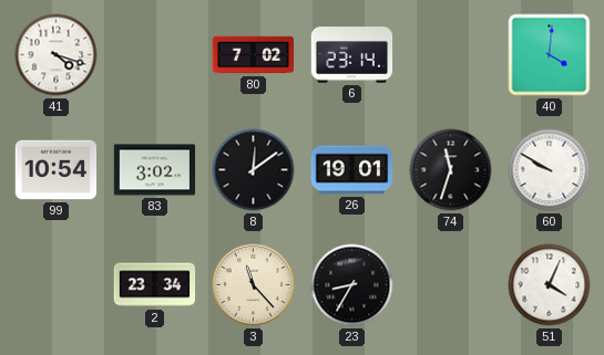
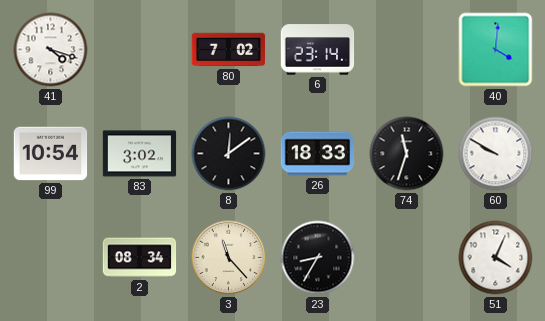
26: 19:01 -> 18:33
2: 23:34 -> 08:34
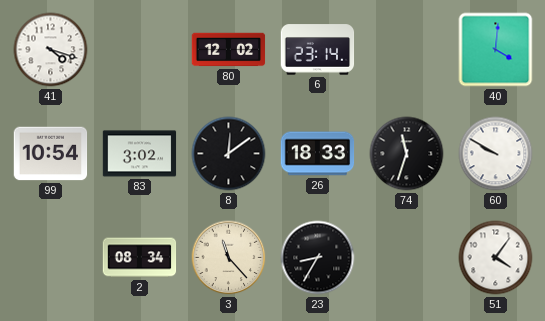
80: 7:02 -> 12:02
51: 4:04 -> 4:06
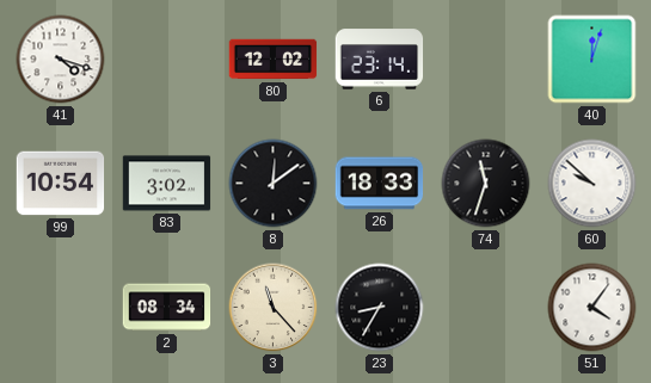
40: 4:01 -> 12:03
60: 9:50 -> 9:52
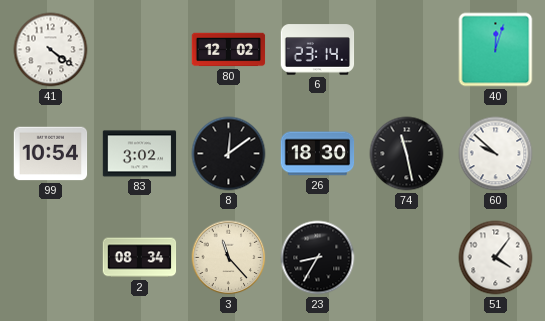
41: 4:18 -> 4:21
26: 18:33 -> 18:30
74: 11:33 -> 11:28
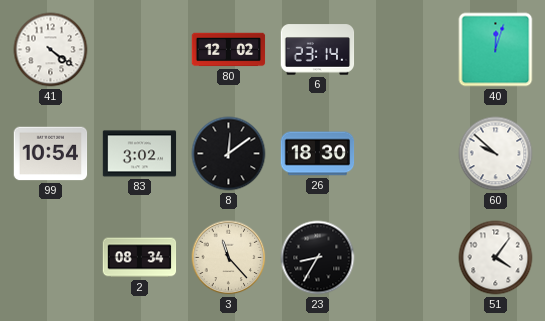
74: 11:28 -> none
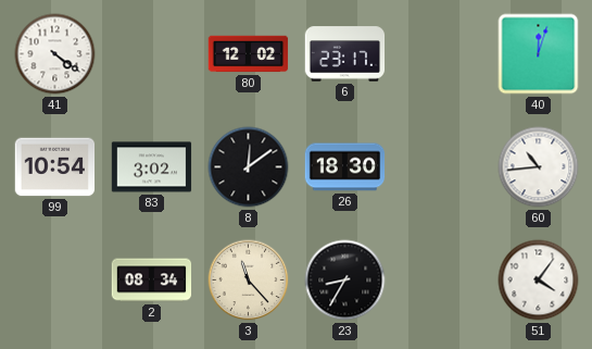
6: 23:14 -> 23:17
60: 9:52 -> 10:44
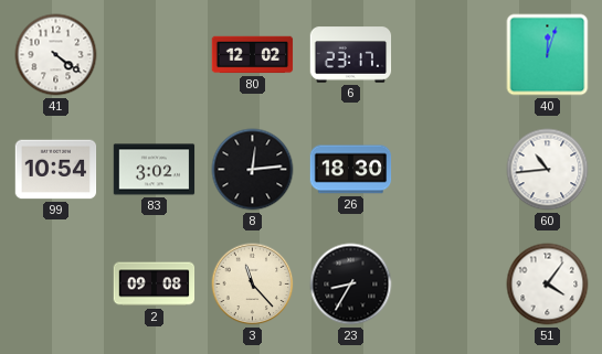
8: 12:09 -> 12:14
2: 08:34 -> 09:08
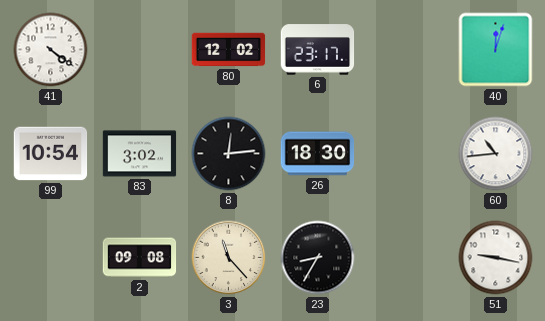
51: 4:06 -> 9:17
